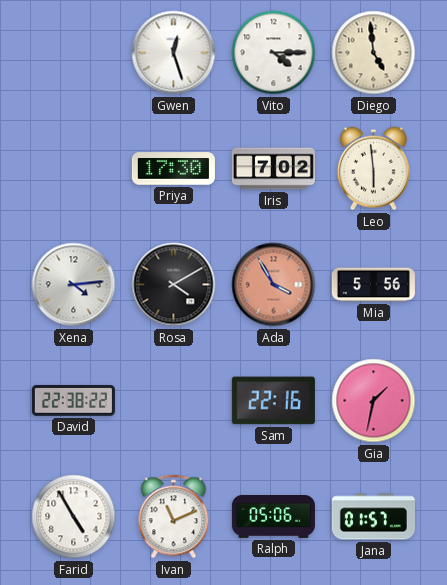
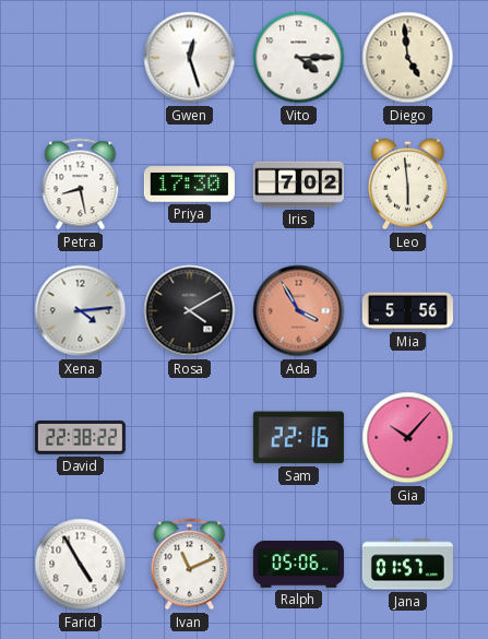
Petra: none -> 8:28
Gia: 1:32 -> 10:07
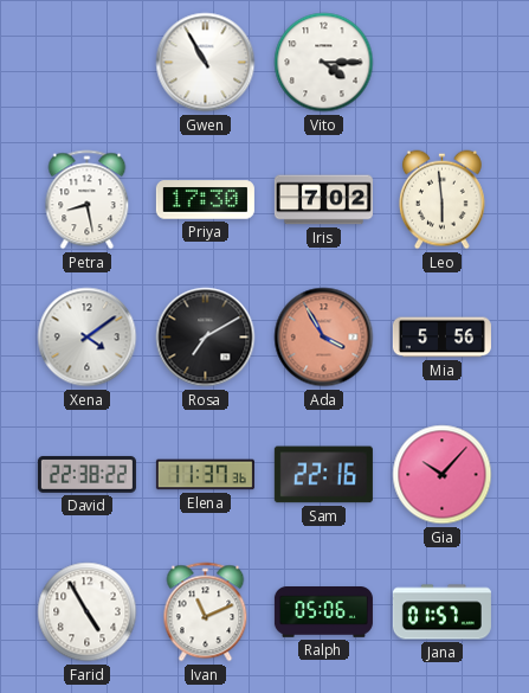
Gwen: 12:27 -> 10:55
Diego: 4:59 -> none
Xena: 4:14 -> 4:09
Rosa: 4:10 -> 7:10
Elena: none -> 11:37
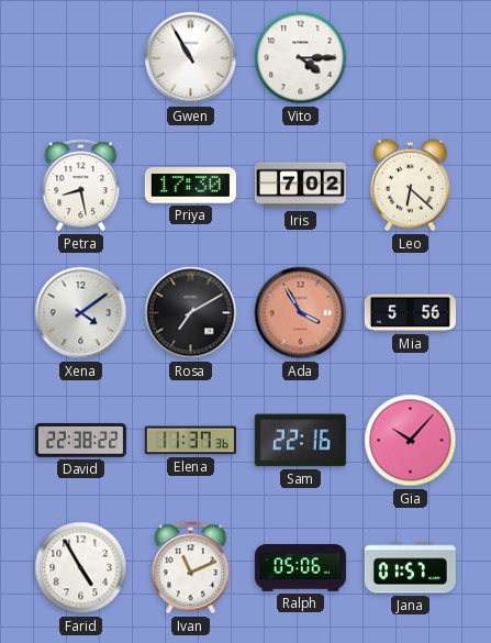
Leo: 5:59 -> 6:22
